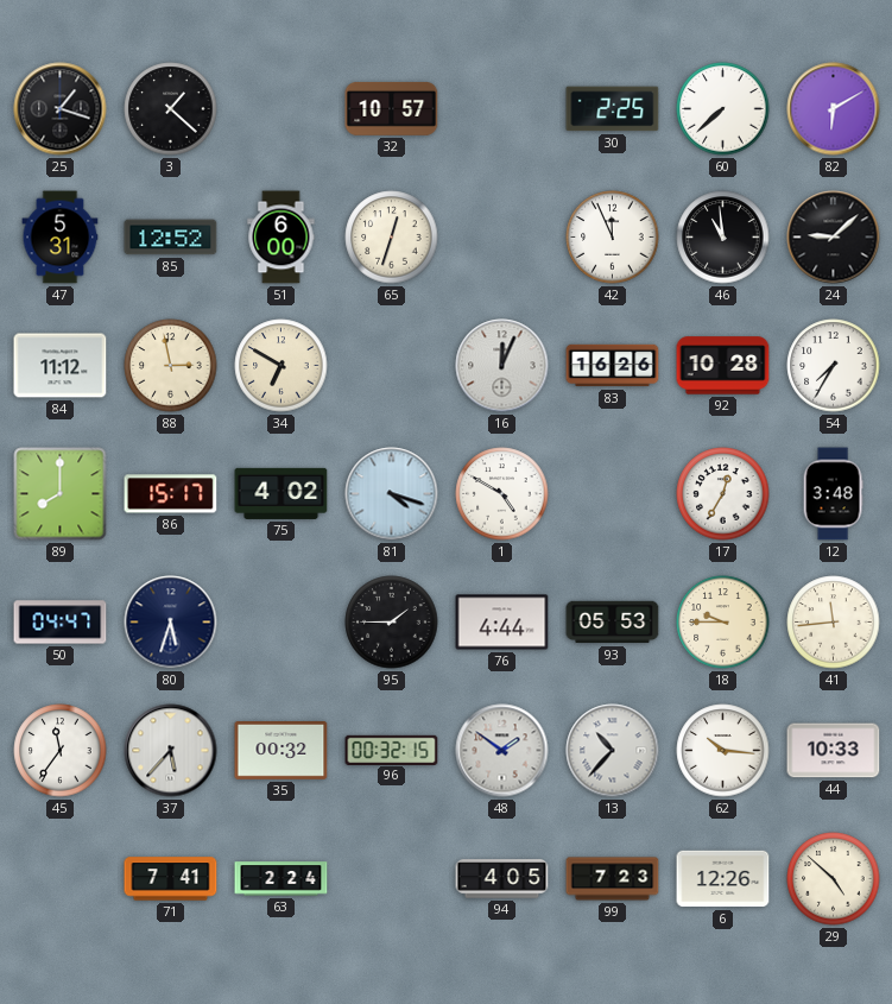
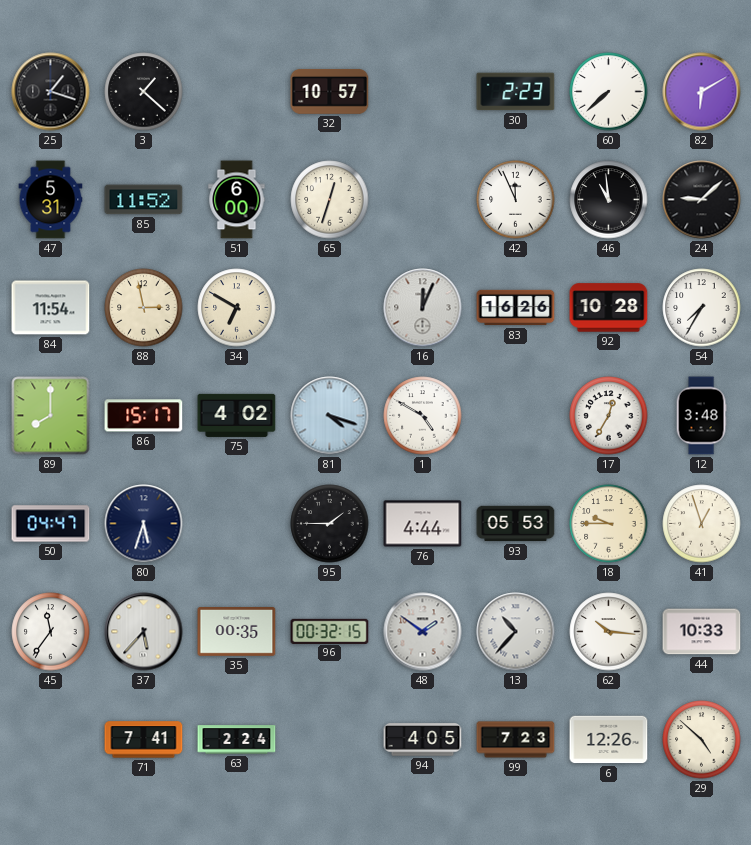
30: 2:25 -> 2:23
85: 12:52 -> 11:52
84: 11:12 -> 11:54
41: 11:44 -> 12:57
35: 00:32 -> 00:35
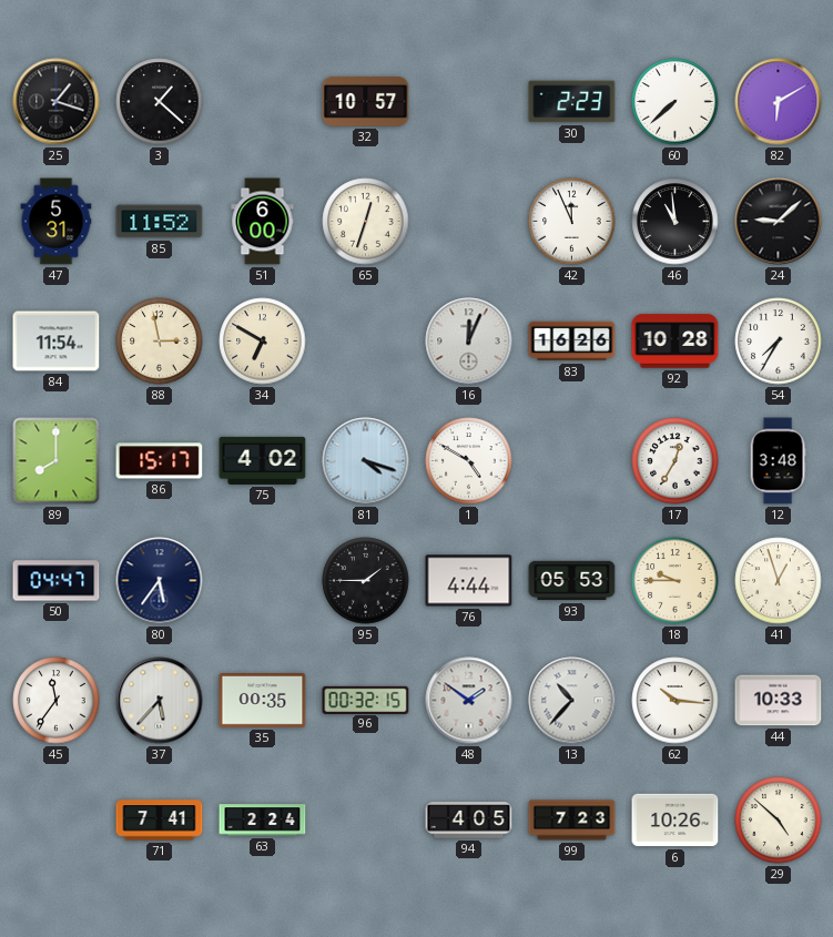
80: 5:33 -> 5:36
6: 12:26 -> 10:26
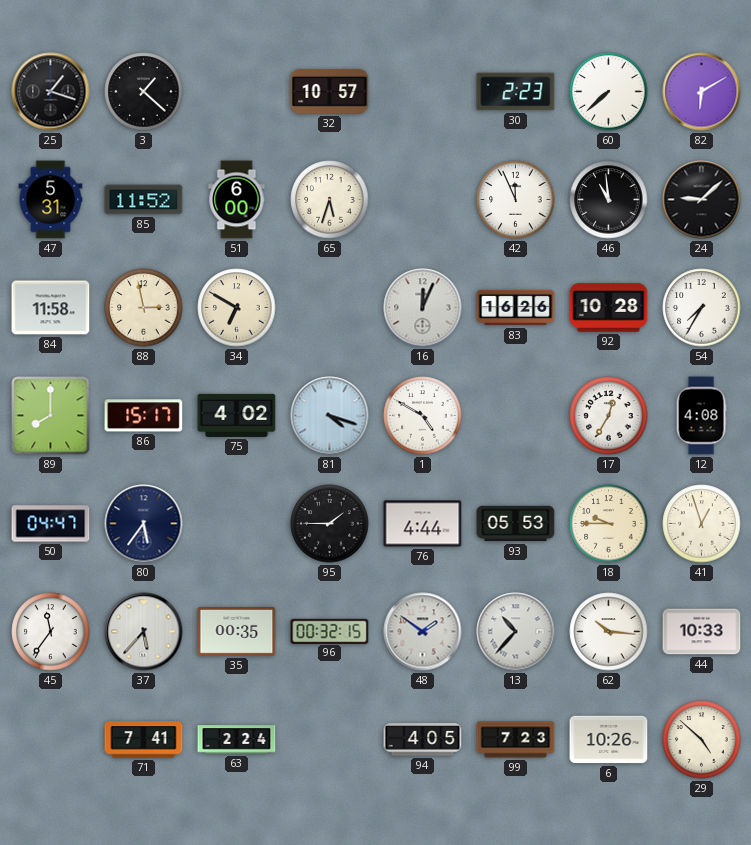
65: 12:33 -> 5:33
84: 11:54 -> 11:58
12: 3:48 -> 4:08
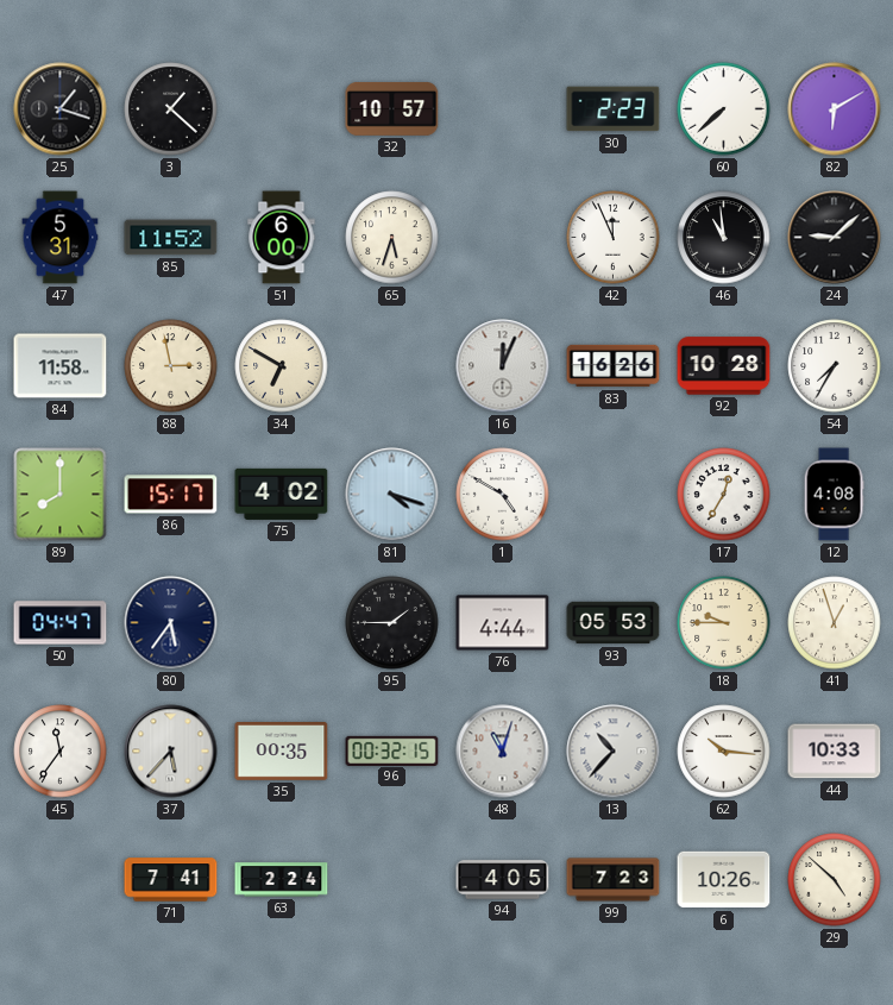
48: 1:51 -> 11:03
